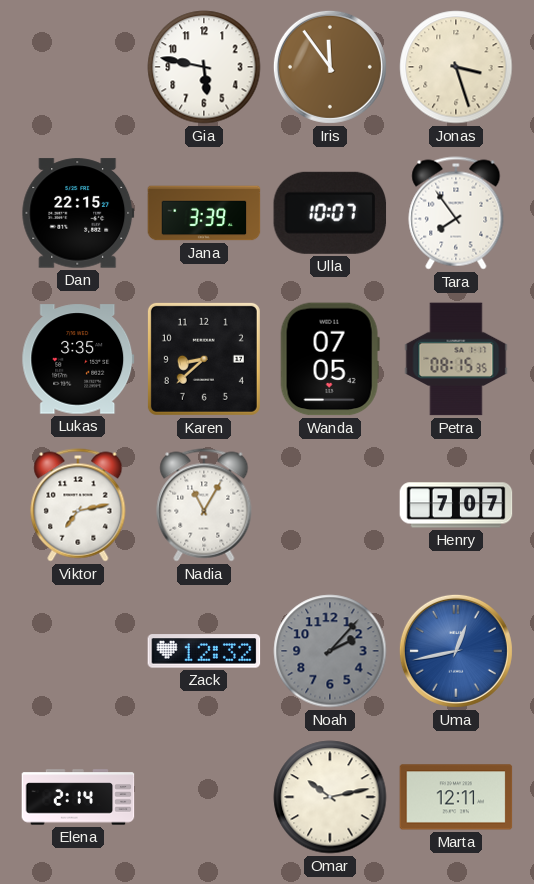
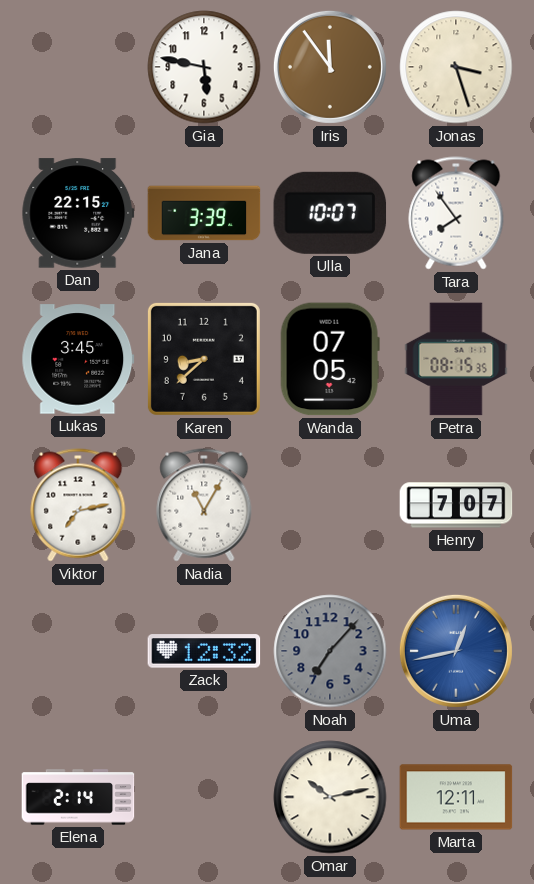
Lukas: 3:35 -> 3:45
Noah: 2:07 -> 7:07
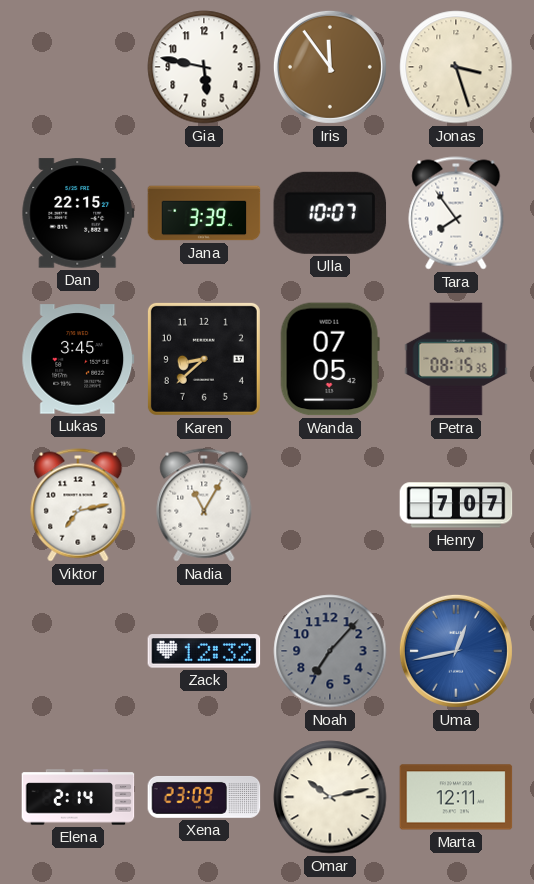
Xena: none -> 23:09
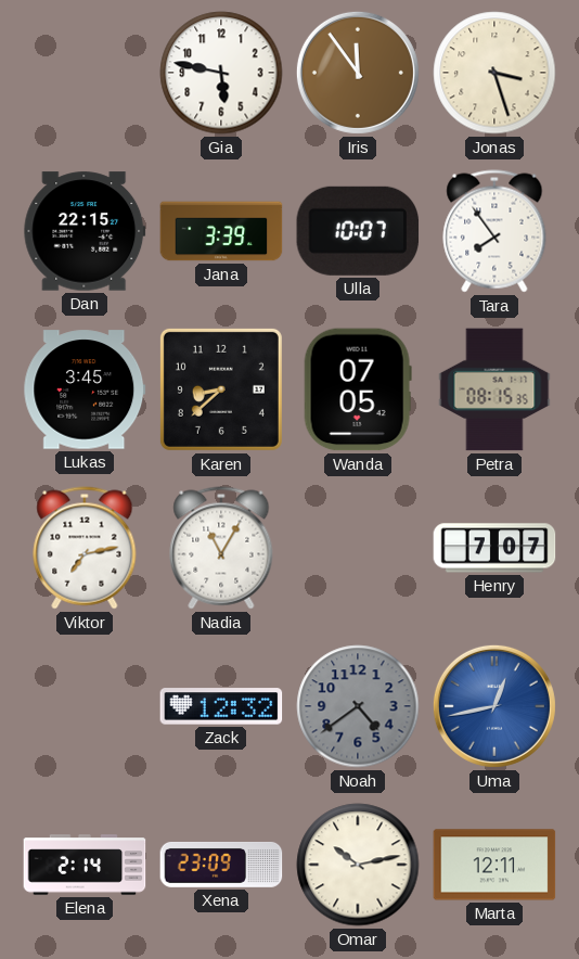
Noah: 7:07 -> 4:39
